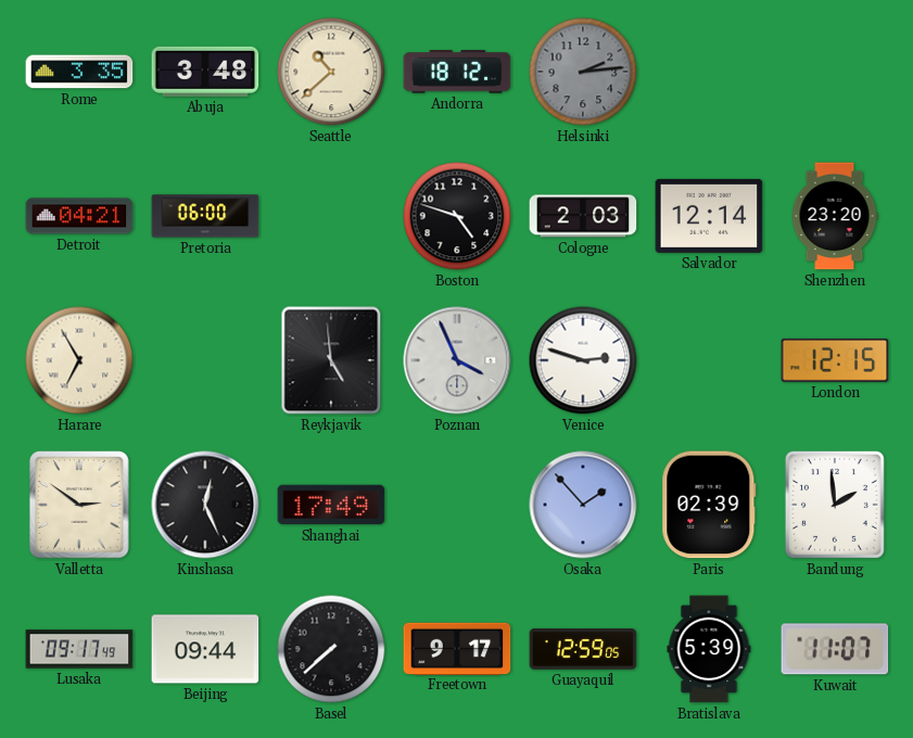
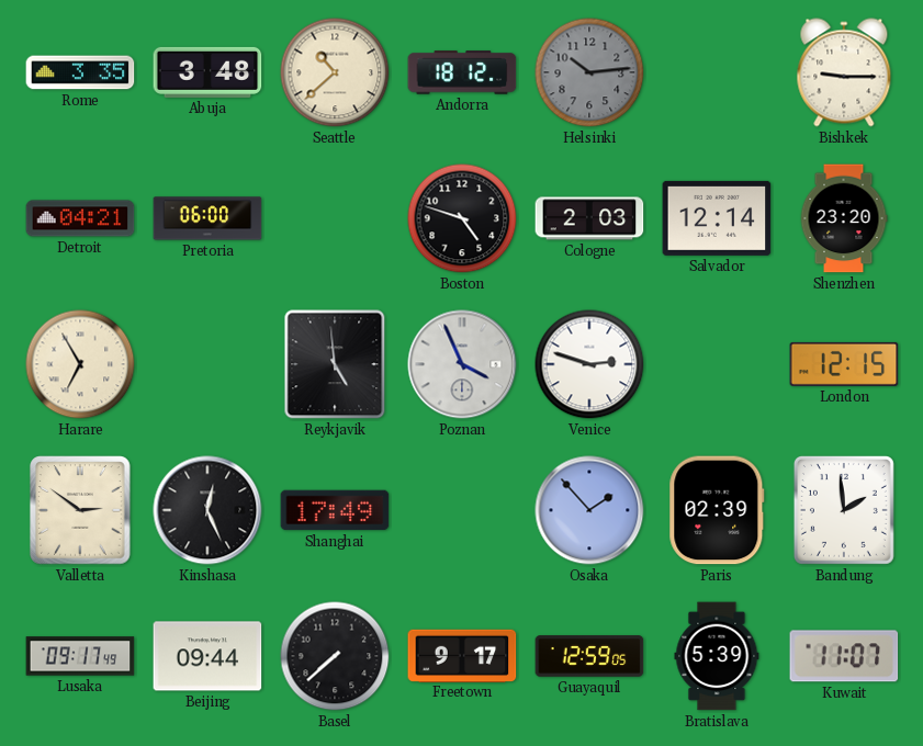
Helsinki: 2:14 -> 10:14
Bishkek: none -> 9:15
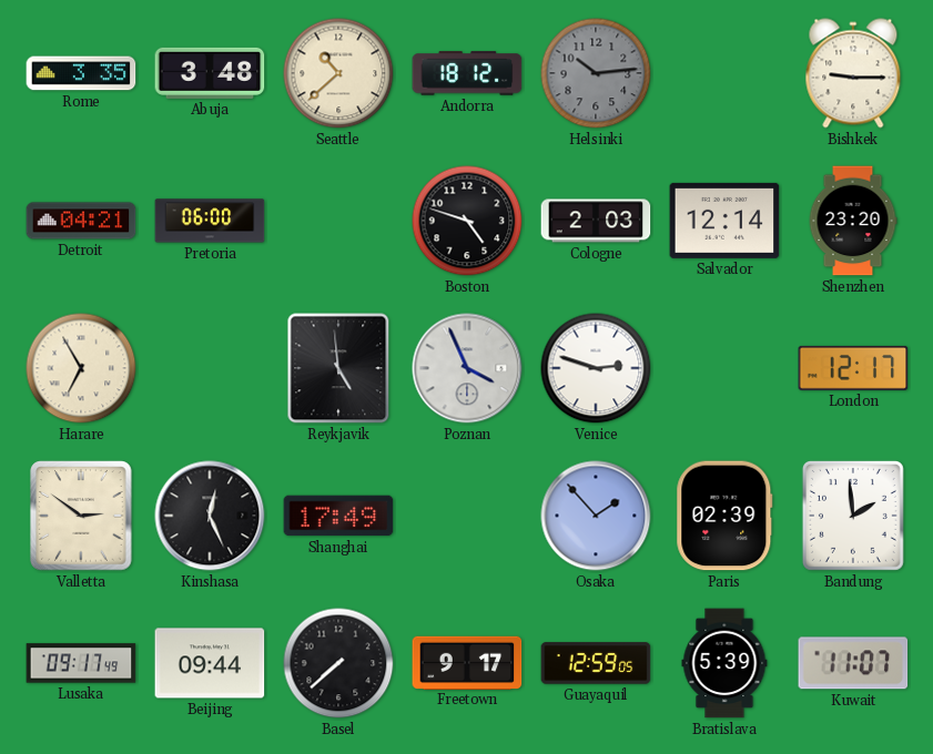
London: 12:15 -> 12:17
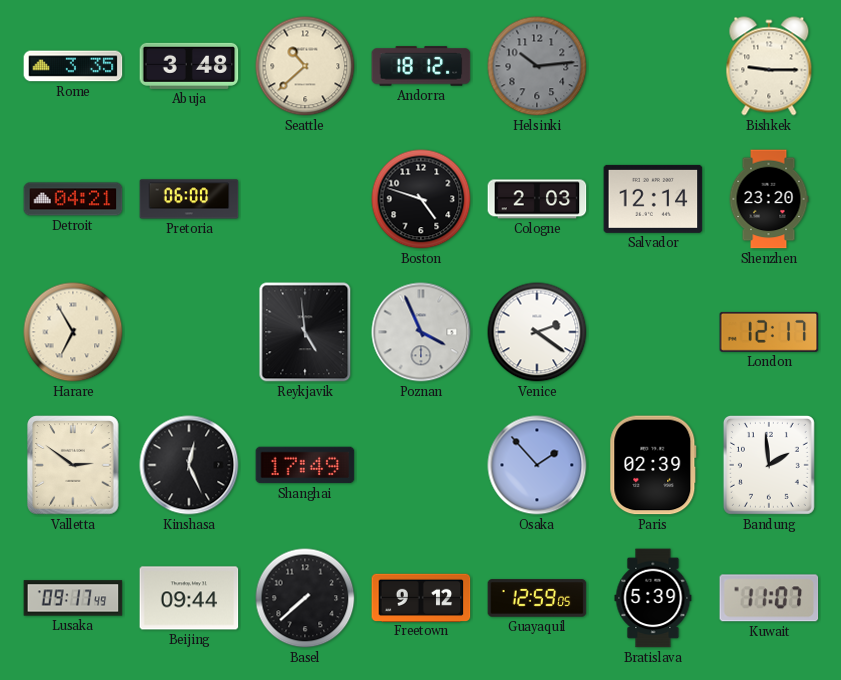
Venice: 2:48 -> 2:21
Freetown: 9:17 -> 9:12
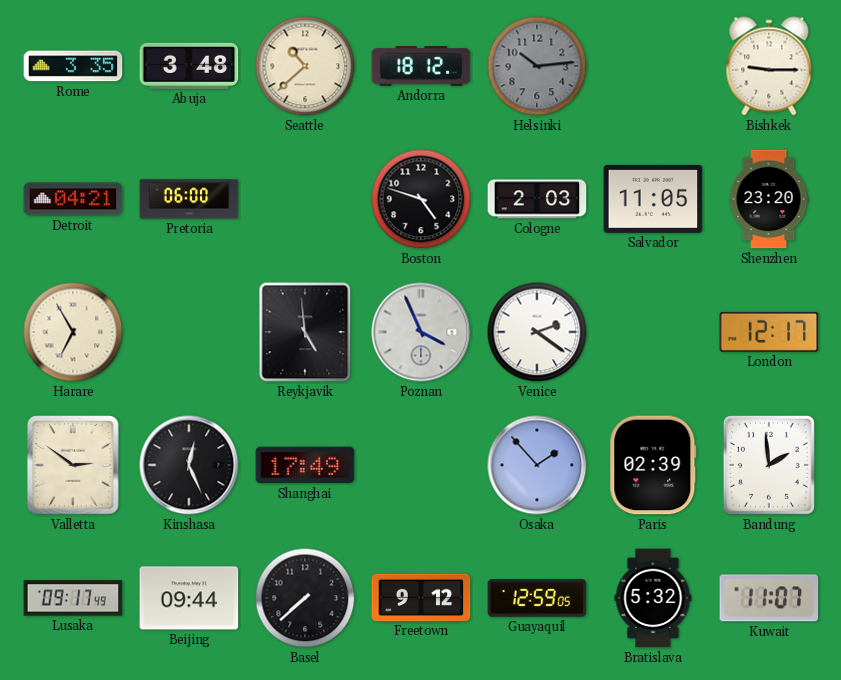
Salvador: 12:14 -> 11:05
Bratislava: 5:39 -> 5:32
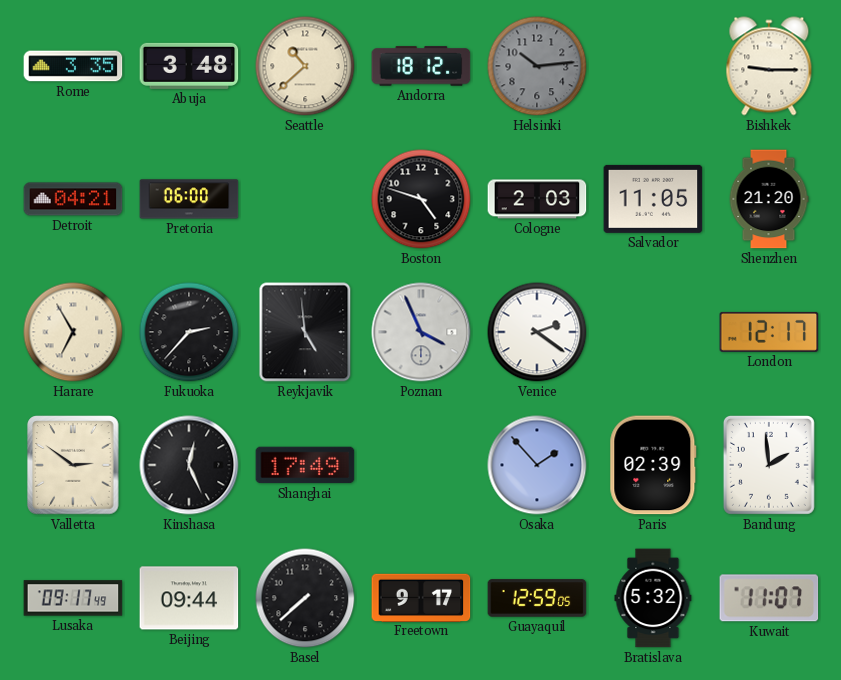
Shenzhen: 23:20 -> 21:20
Fukuoka: none -> 2:37
Freetown: 9:12 -> 9:17
